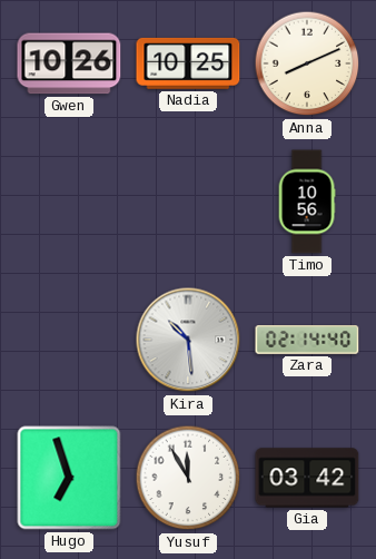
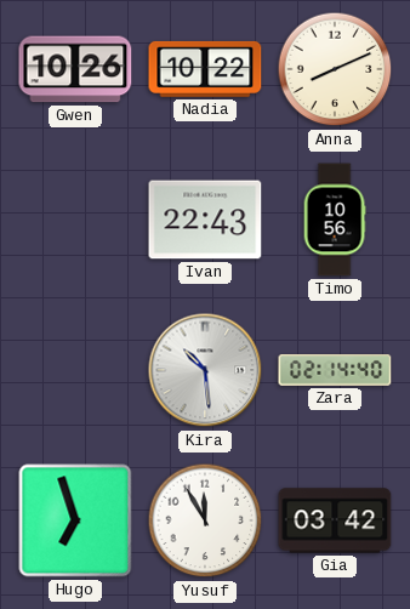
Nadia: 10:25 -> 10:22
Ivan: none -> 22:43
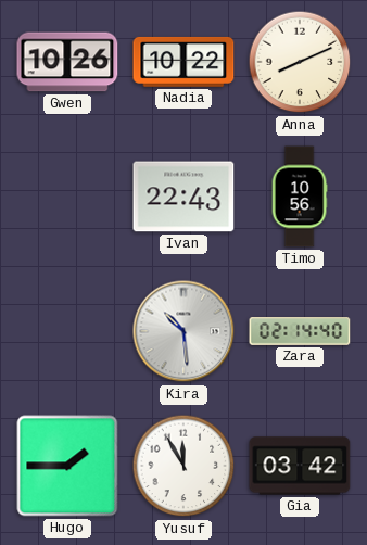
Hugo: 6:57 -> 1:45
